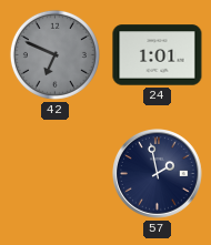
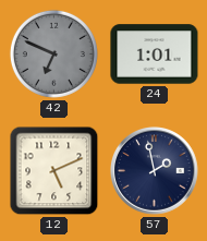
12: none -> 5:11
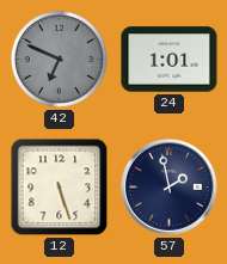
12: 5:11 -> 5:27
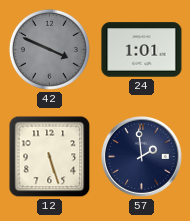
42: 6:49 -> 3:49
57: 1:58 -> 1:59
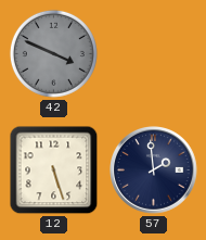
24: 1:01 -> none
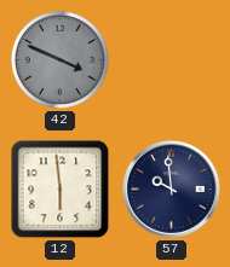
12: 5:27 -> 5:59
57: 1:59 -> 9:59
